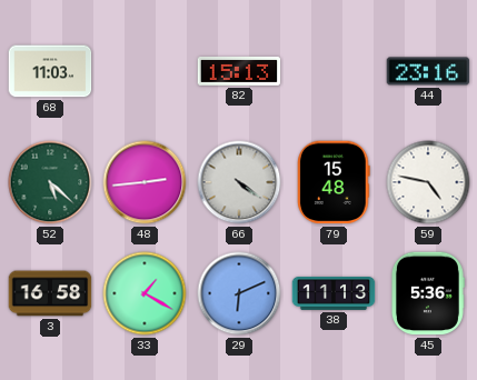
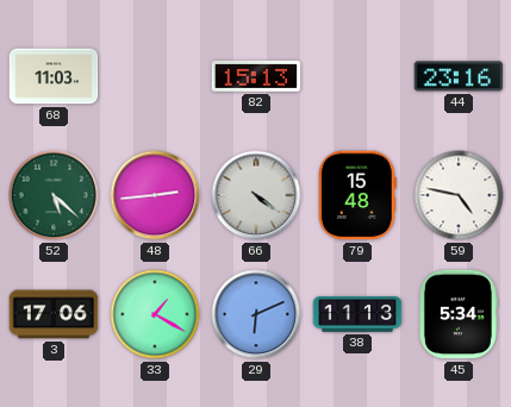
3: 16:58 -> 17:06
45: 5:36 -> 5:34
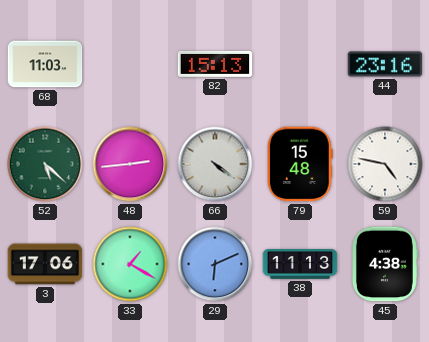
45: 5:34 -> 4:38
